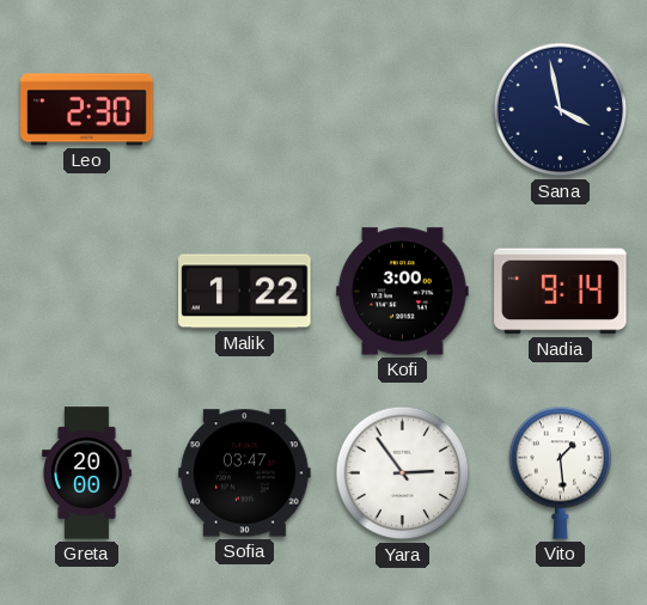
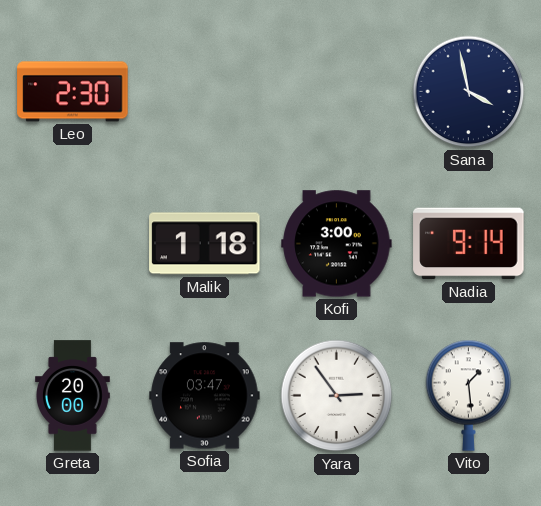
Malik: 1:22 -> 1:18
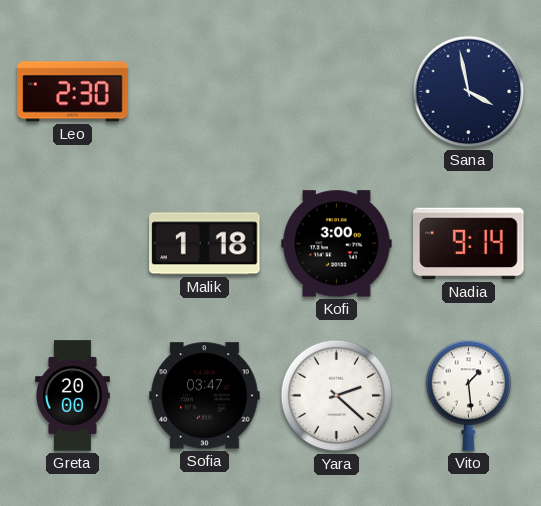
Yara: 2:54 -> 2:22
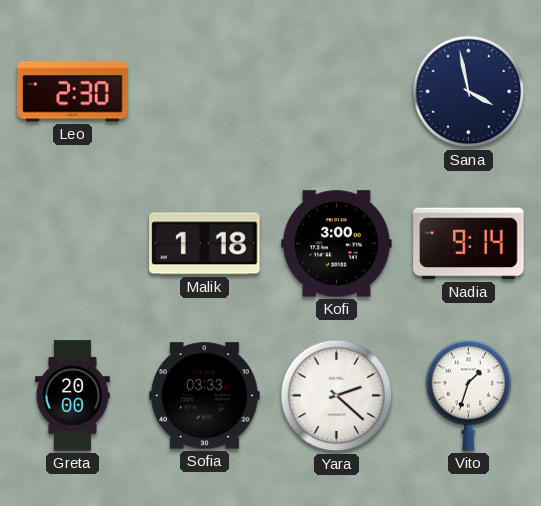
Sofia: 03:47 -> 03:33
Vito: 1:29 -> 1:33
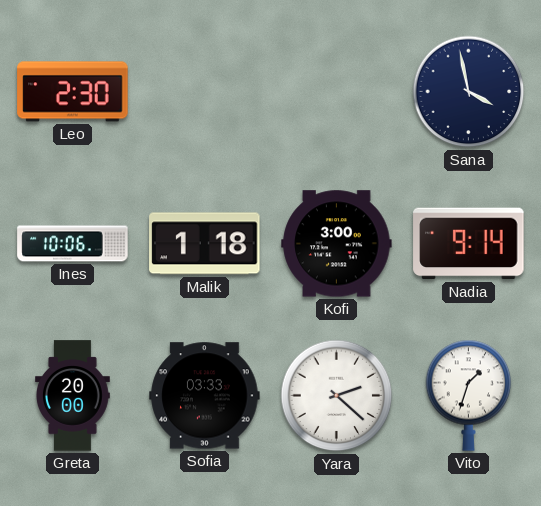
Ines: none -> 10:06
